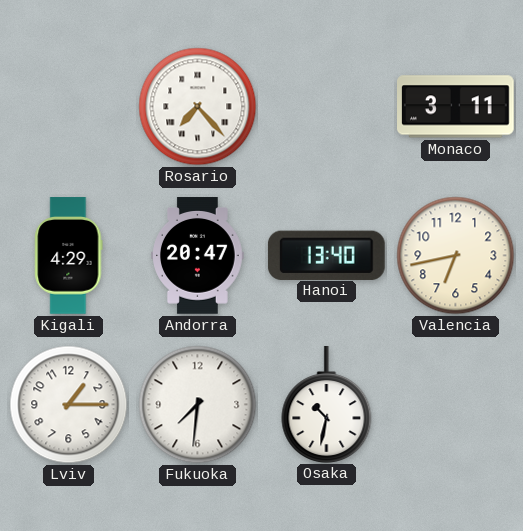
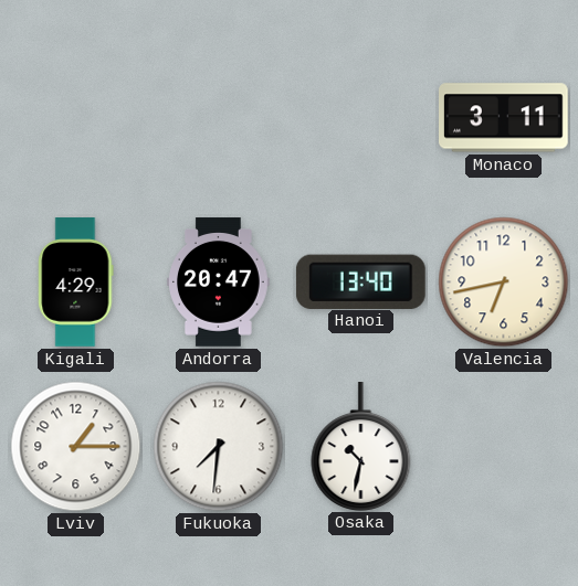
Rosario: 7:23 -> none
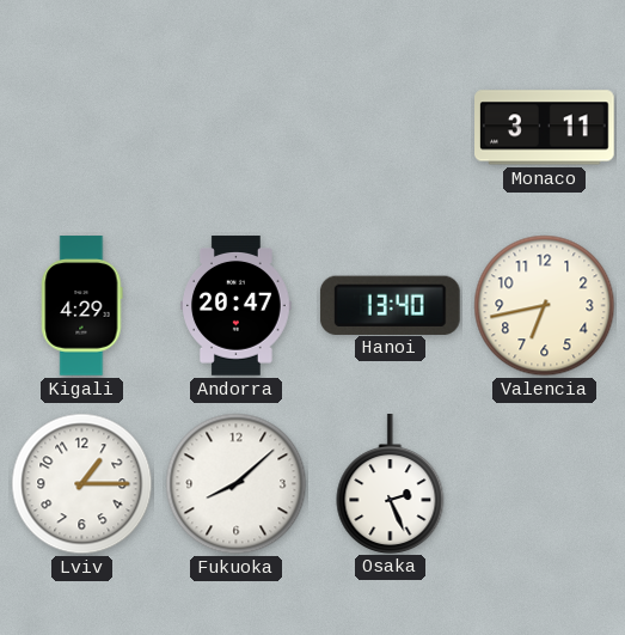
Fukuoka: 7:31 -> 8:08
Osaka: 10:32 -> 2:26
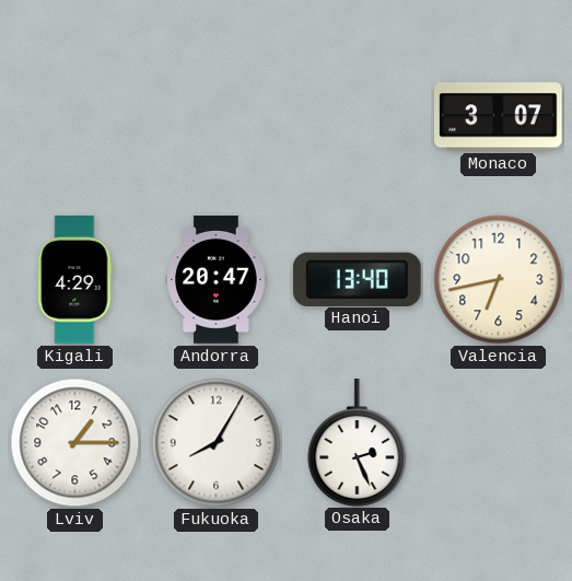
Monaco: 3:11 -> 3:07
Fukuoka: 8:08 -> 8:05
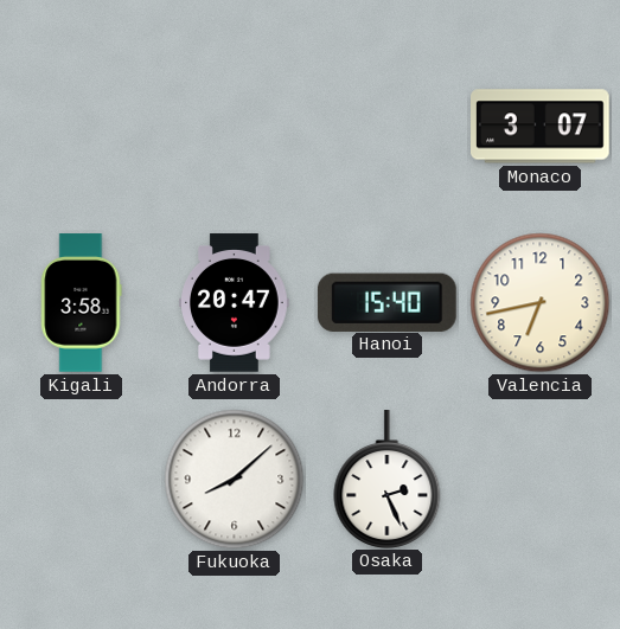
Kigali: 4:29 -> 3:58
Hanoi: 13:40 -> 15:40
Lviv: 1:15 -> none
Fukuoka: 8:05 -> 8:08
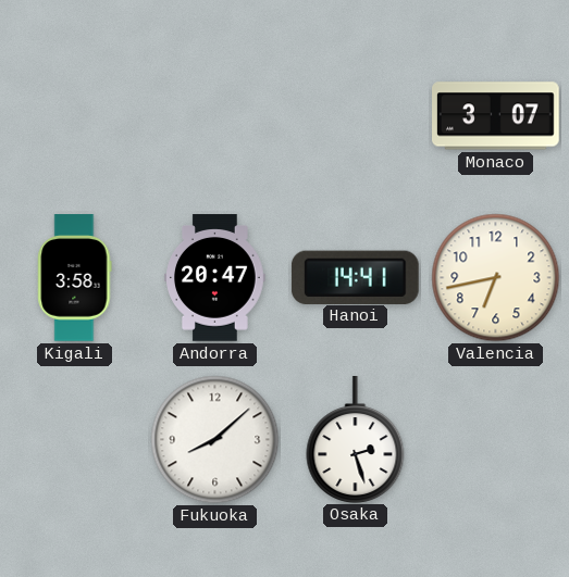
Hanoi: 15:40 -> 14:41
Osaka: 2:26 -> 2:27
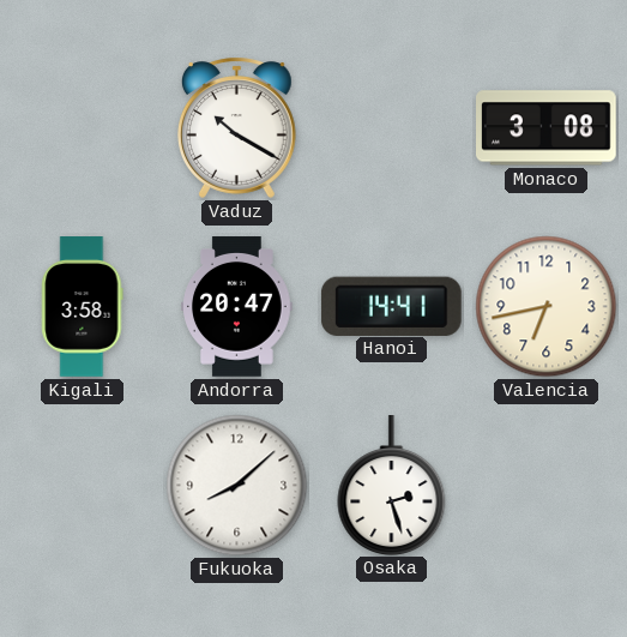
Vaduz: none -> 10:20
Monaco: 3:07 -> 3:08
